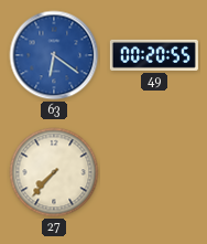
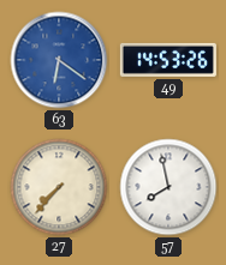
49: 00:20 -> 14:53
57: none -> 7:58
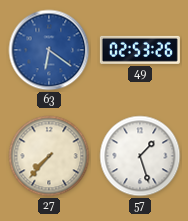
49: 14:53 -> 02:53
57: 7:58 -> 1:27
